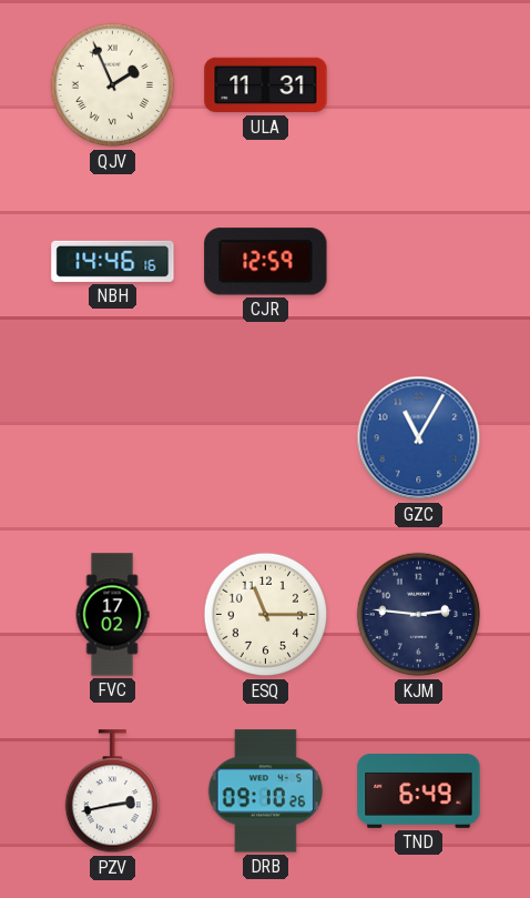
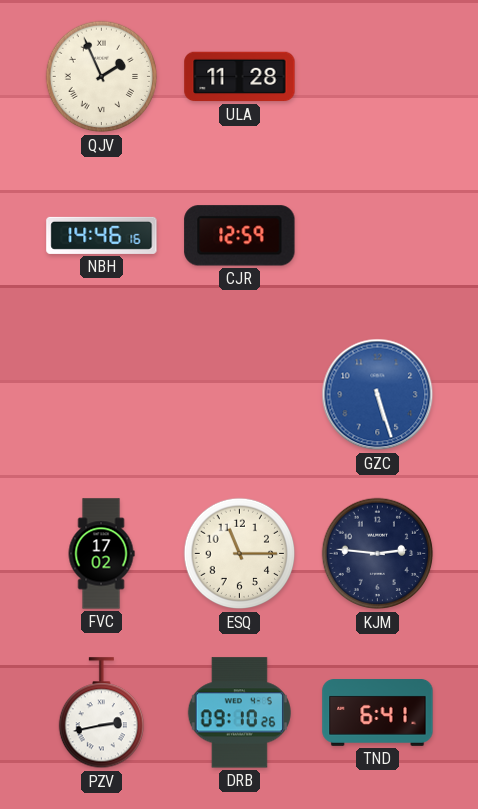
ULA: 11:31 -> 11:28
GZC: 11:05 -> 5:27
TND: 6:49 -> 6:41
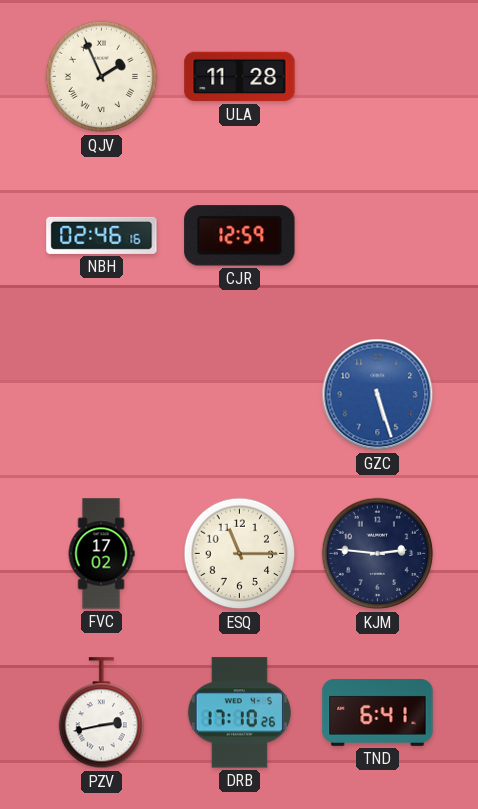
NBH: 14:46 -> 02:46
DRB: 09:10 -> 17:10
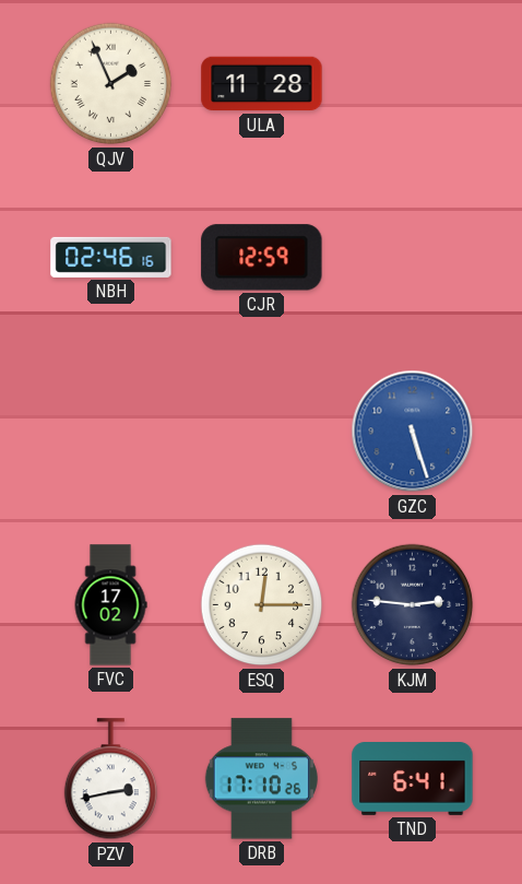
ESQ: 11:15 -> 12:15
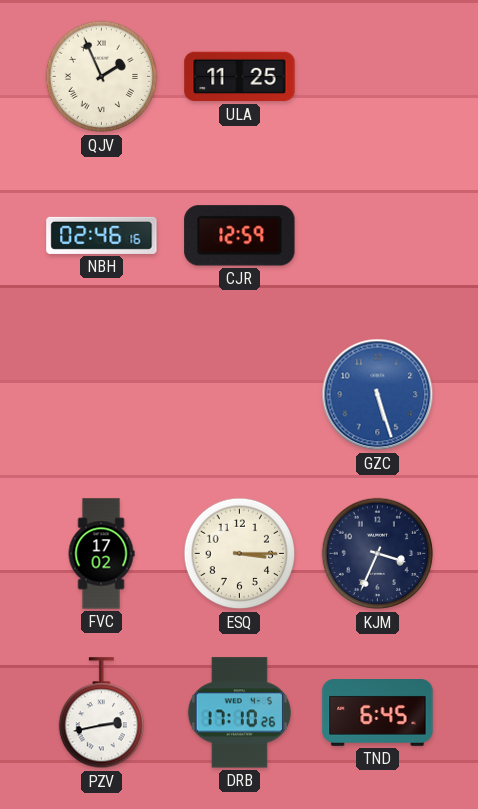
ULA: 11:28 -> 11:25
ESQ: 12:15 -> 3:15
KJM: 2:46 -> 3:34
TND: 6:41 -> 6:45
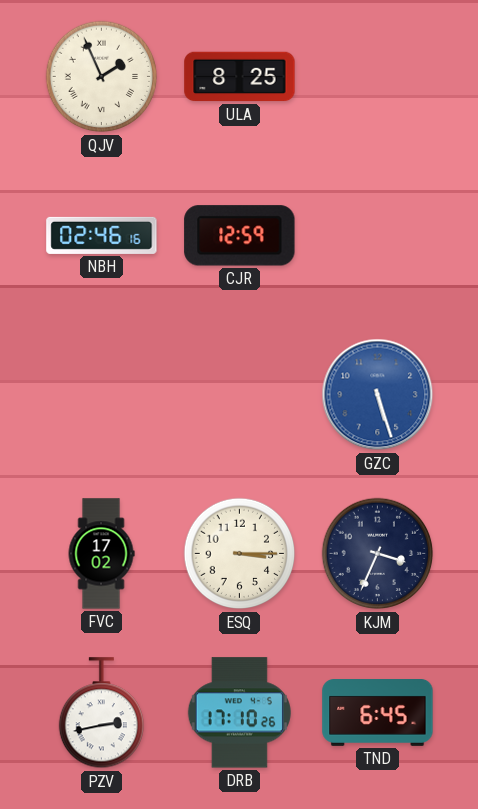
ULA: 11:25 -> 8:25
